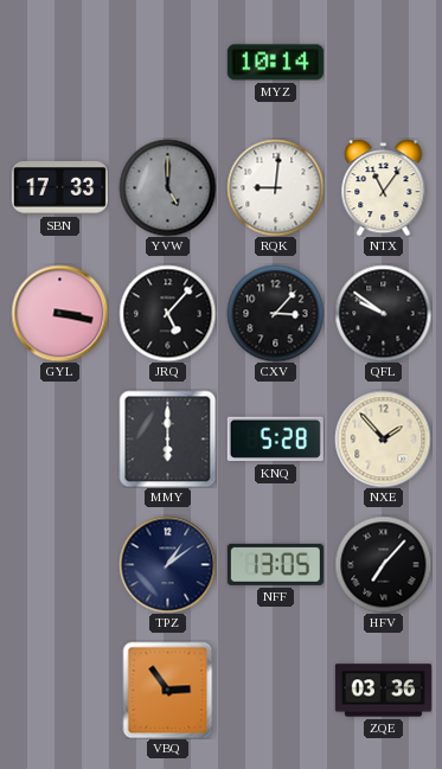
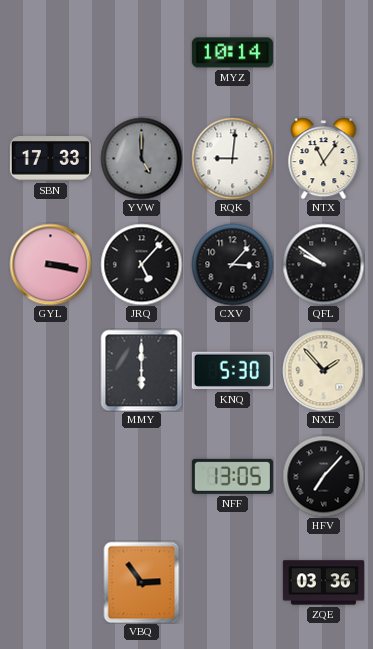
KNQ: 5:28 -> 5:30
TPZ: 1:09 -> none
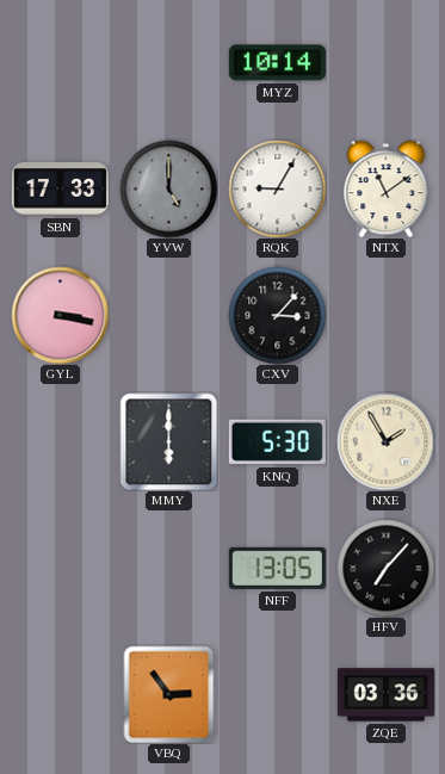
RQK: 9:01 -> 9:05
NTX: 11:06 -> 11:09
JRQ: 5:07 -> none
QFL: 9:51 -> none
NXE: 1:53 -> 1:55
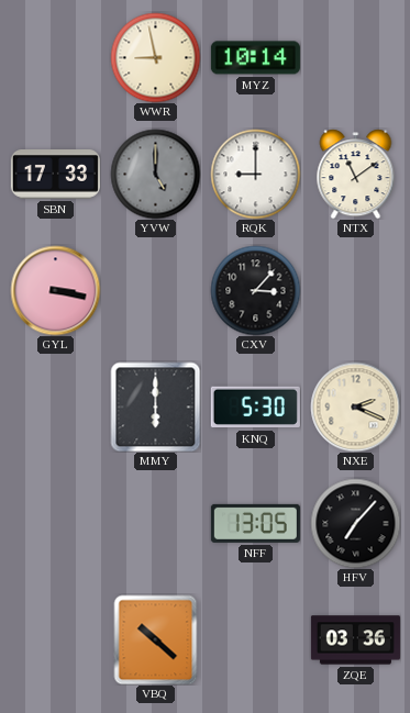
WWR: none -> 8:58
RQK: 9:05 -> 9:00
NXE: 1:55 -> 2:19
VBQ: 2:54 -> 10:22
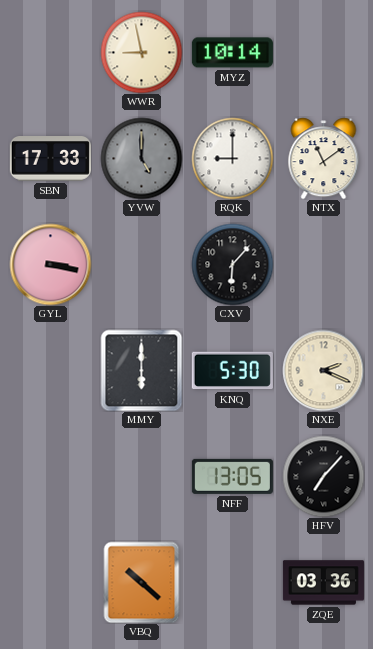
CXV: 3:07 -> 6:07
